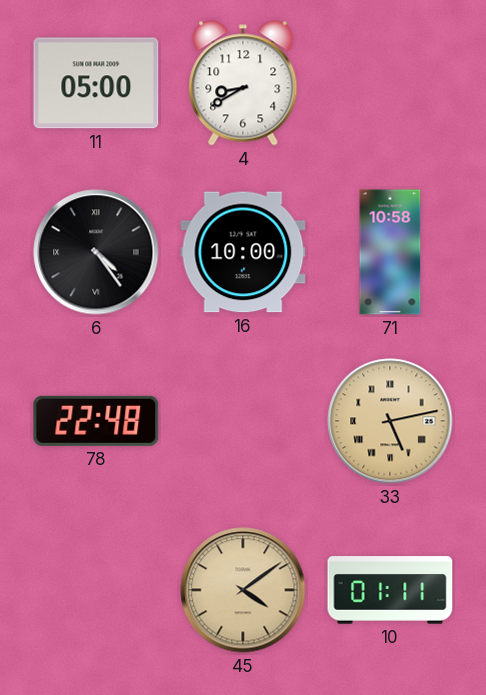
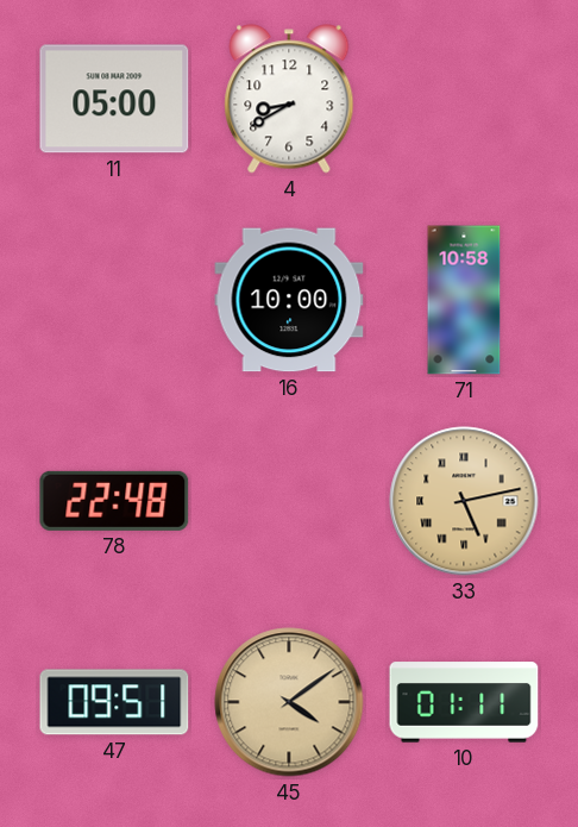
6: 4:24 -> none
47: none -> 09:51
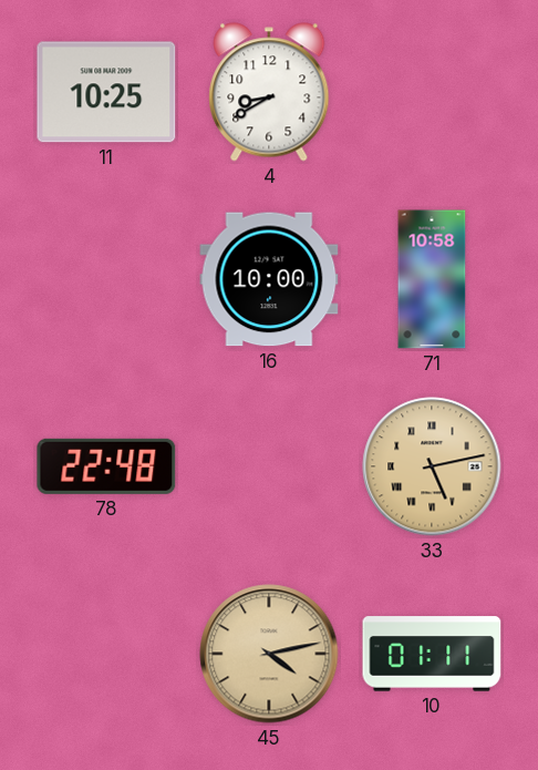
11: 05:00 -> 10:25
47: 09:51 -> none
45: 4:09 -> 4:13
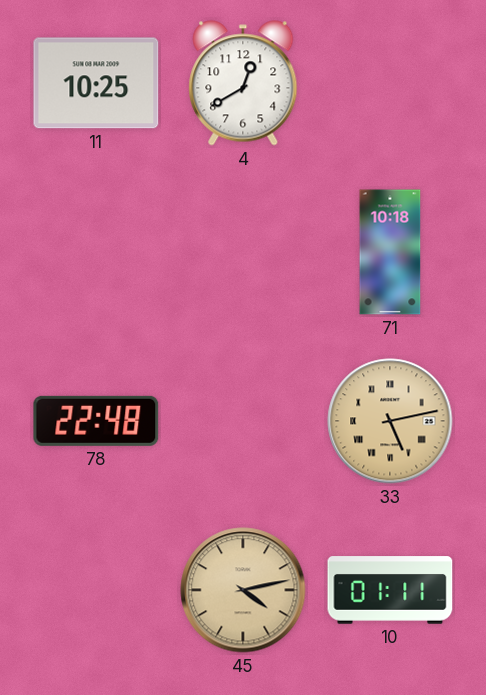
4: 8:40 -> 12:40
16: 10:00 -> none
71: 10:58 -> 10:18
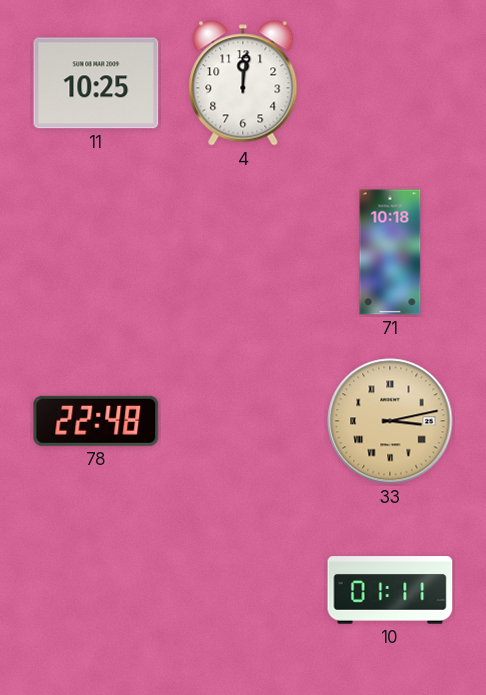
4: 12:40 -> 12:01
33: 5:13 -> 3:13
45: 4:13 -> none
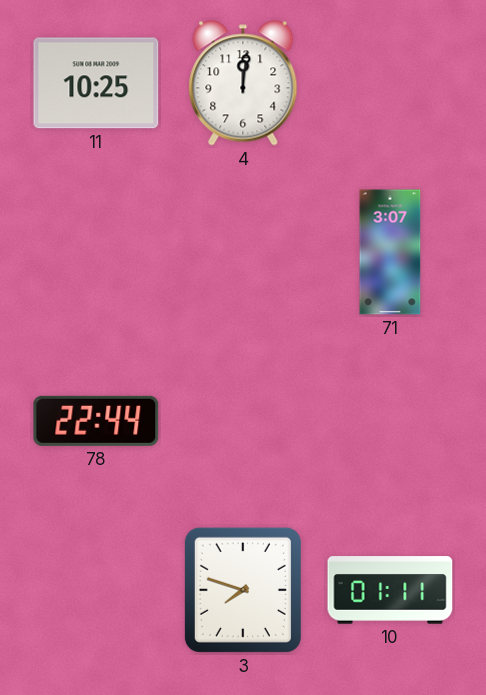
71: 10:18 -> 3:07
78: 22:48 -> 22:44
33: 3:13 -> none
3: none -> 7:48
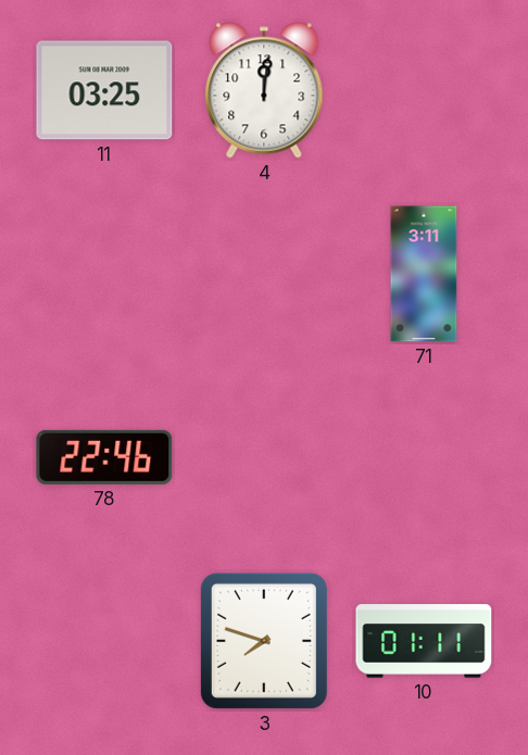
11: 10:25 -> 03:25
71: 3:07 -> 3:11
78: 22:44 -> 22:46
